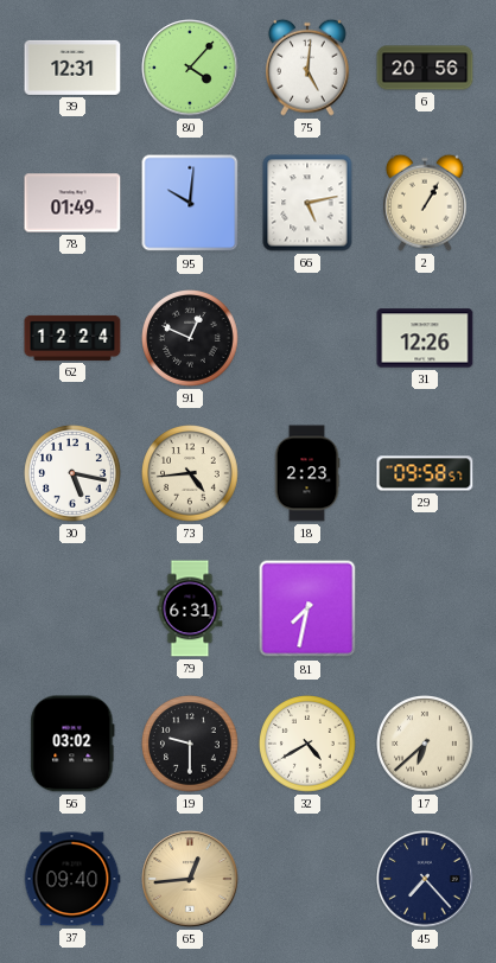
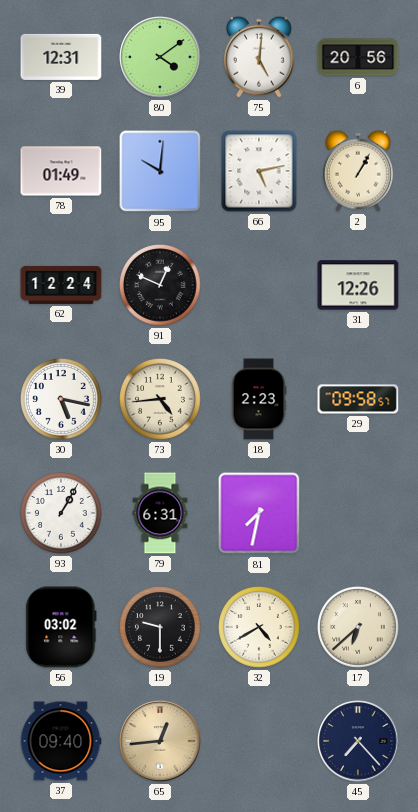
80: 4:07 -> 4:09
93: none -> 1:05
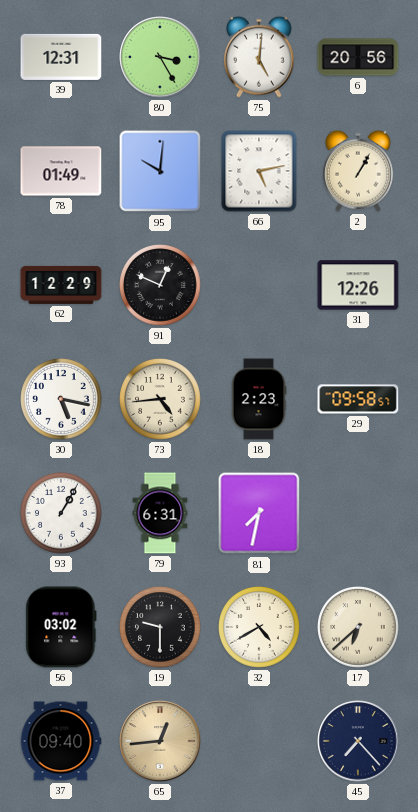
80: 4:09 -> 3:25
62: 12:24 -> 12:29
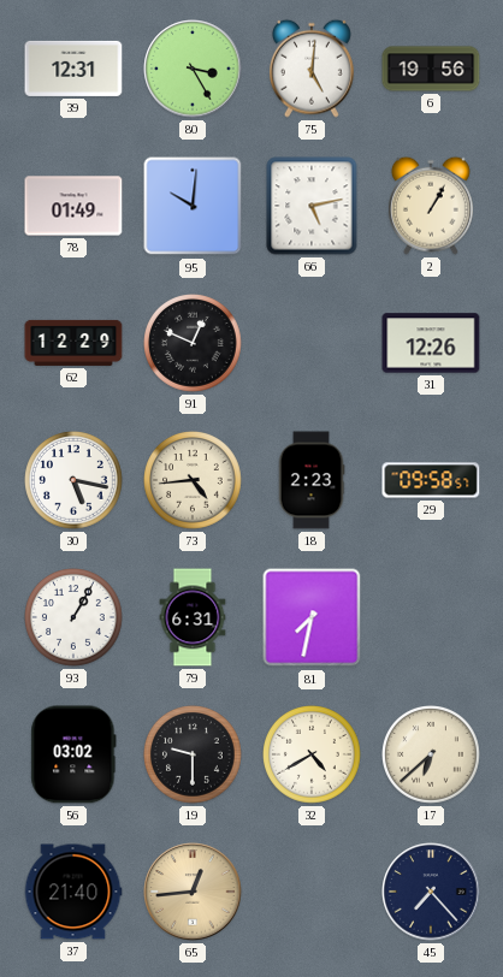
6: 20:56 -> 19:56
37: 09:40 -> 21:40
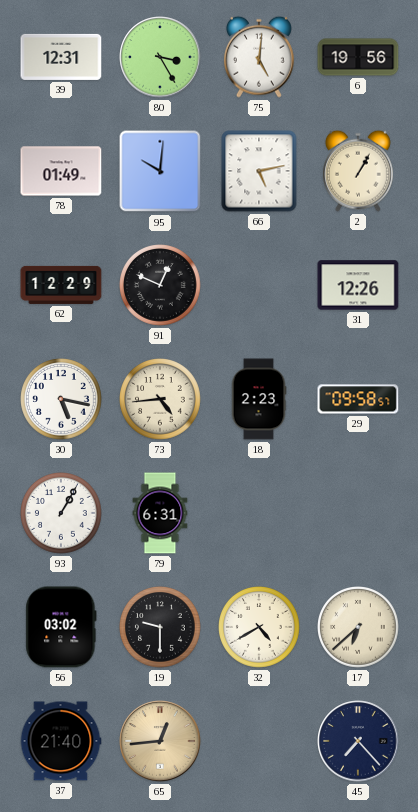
81: 7:32 -> none
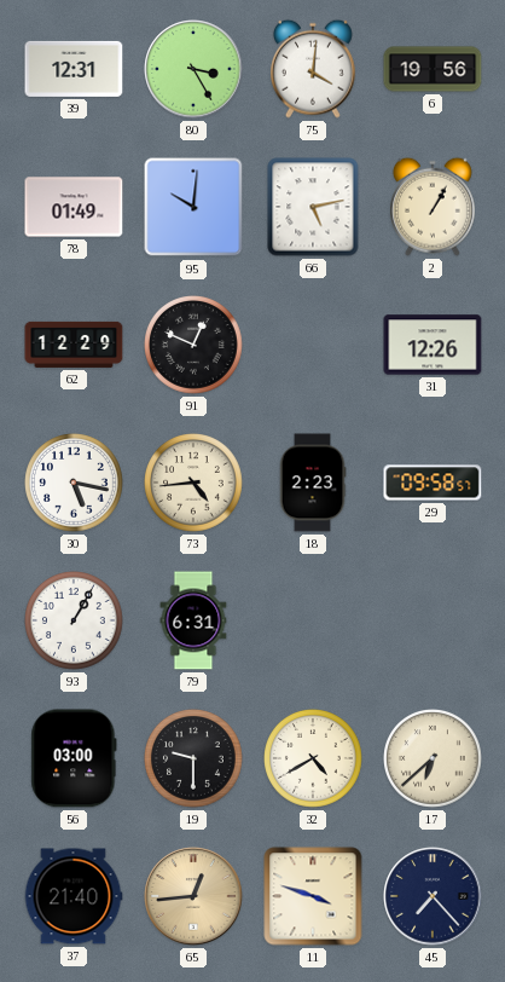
75: 5:01 -> 4:01
56: 03:02 -> 03:00
11: none -> 3:48
